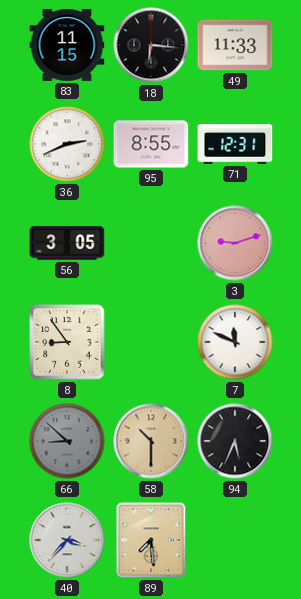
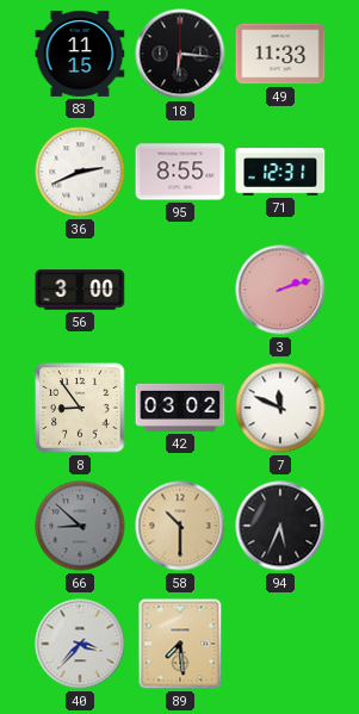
56: 3:05 -> 3:00
3: 9:12 -> 2:12
42: none -> 03:02
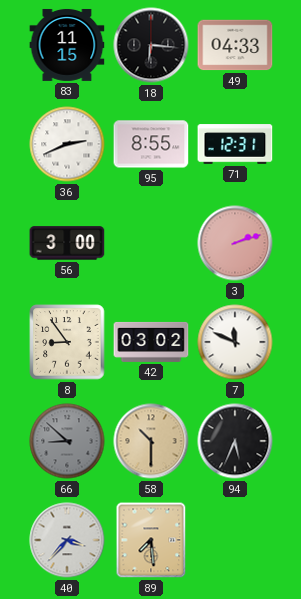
49: 11:33 -> 04:33
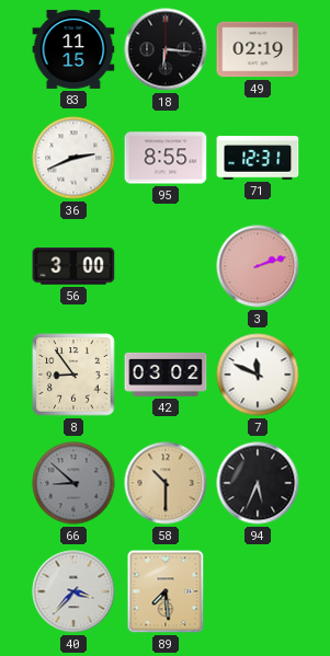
49: 04:33 -> 02:19
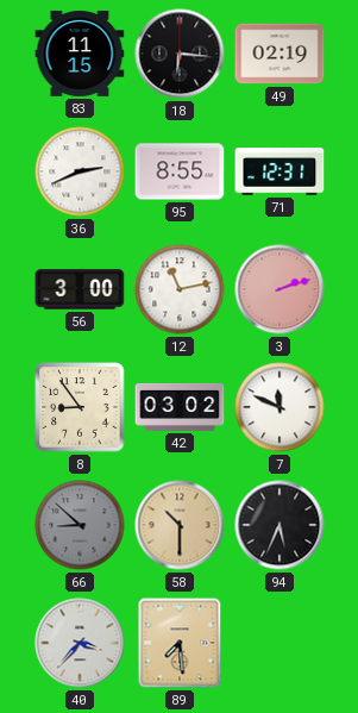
12: none -> 11:13
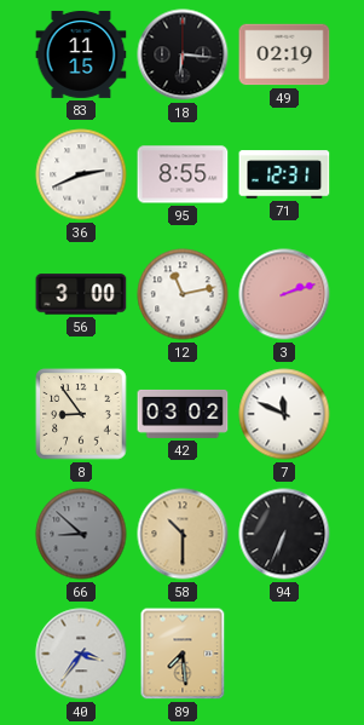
94: 5:34 -> 6:34
40: 3:37 -> 3:36
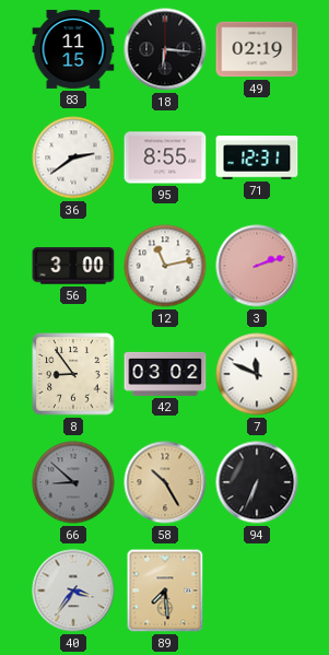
36: 2:41 -> 2:39
58: 10:30 -> 10:25
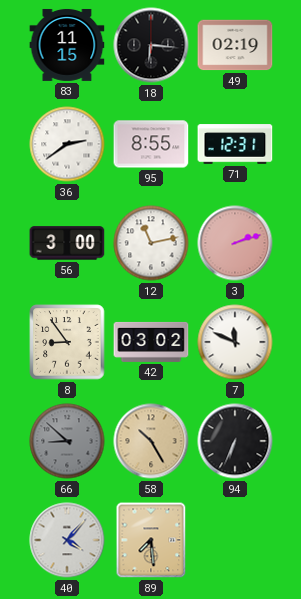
40: 3:36 -> 4:07
